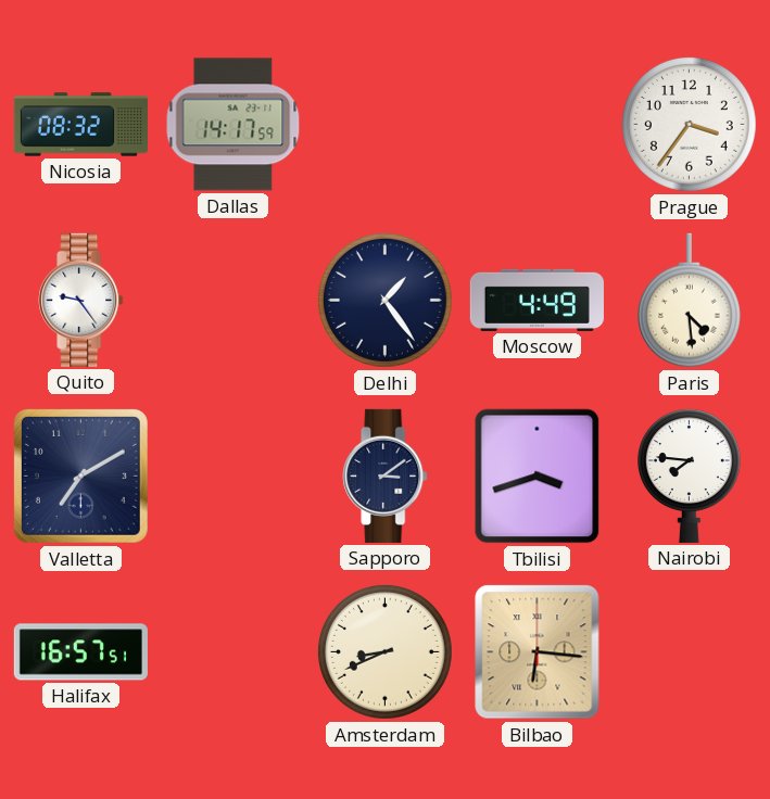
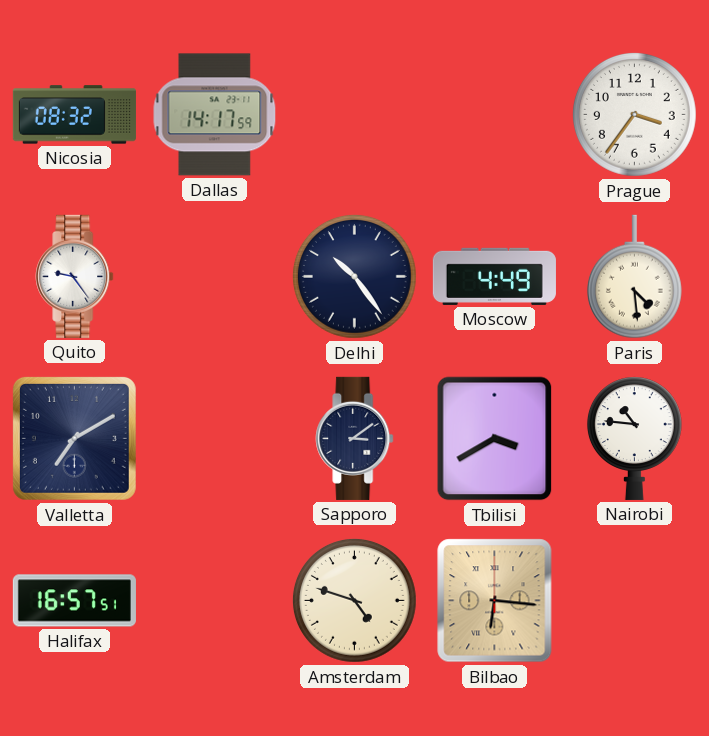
Delhi: 1:24 -> 10:24
Tbilisi: 3:42 -> 3:40
Nairobi: 7:46 -> 10:46
Amsterdam: 8:41 -> 4:48
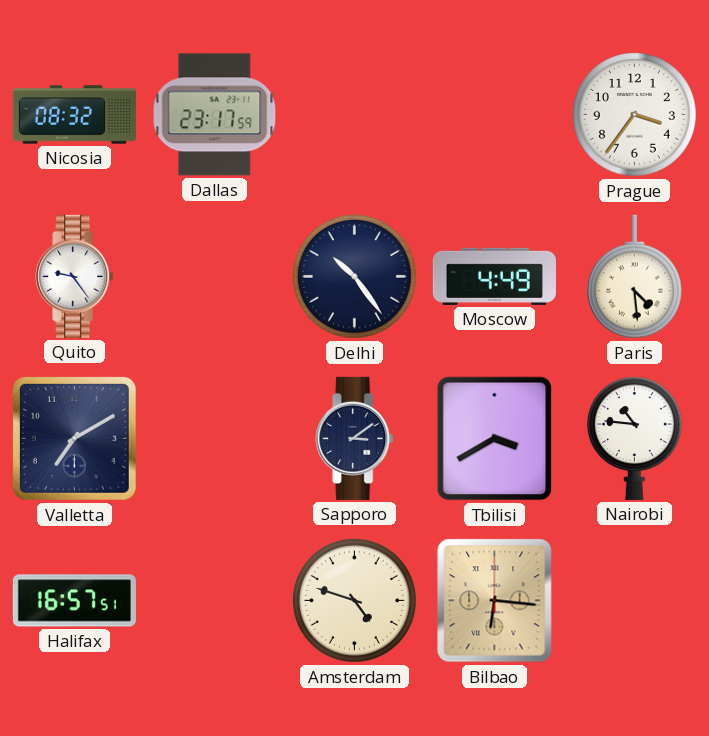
Dallas: 14:17 -> 23:17
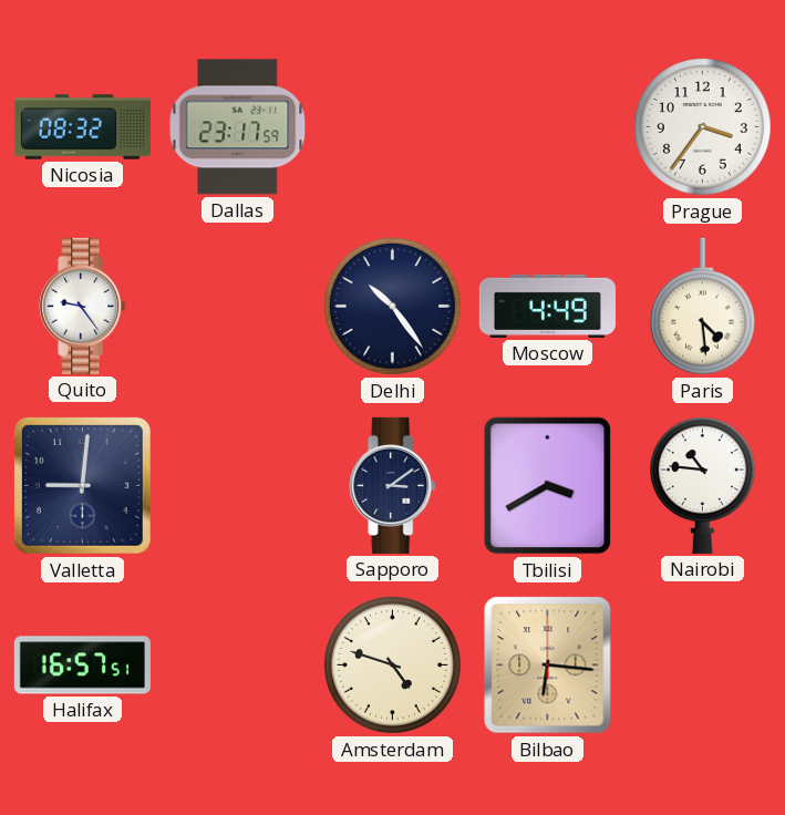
Valletta: 7:10 -> 9:01
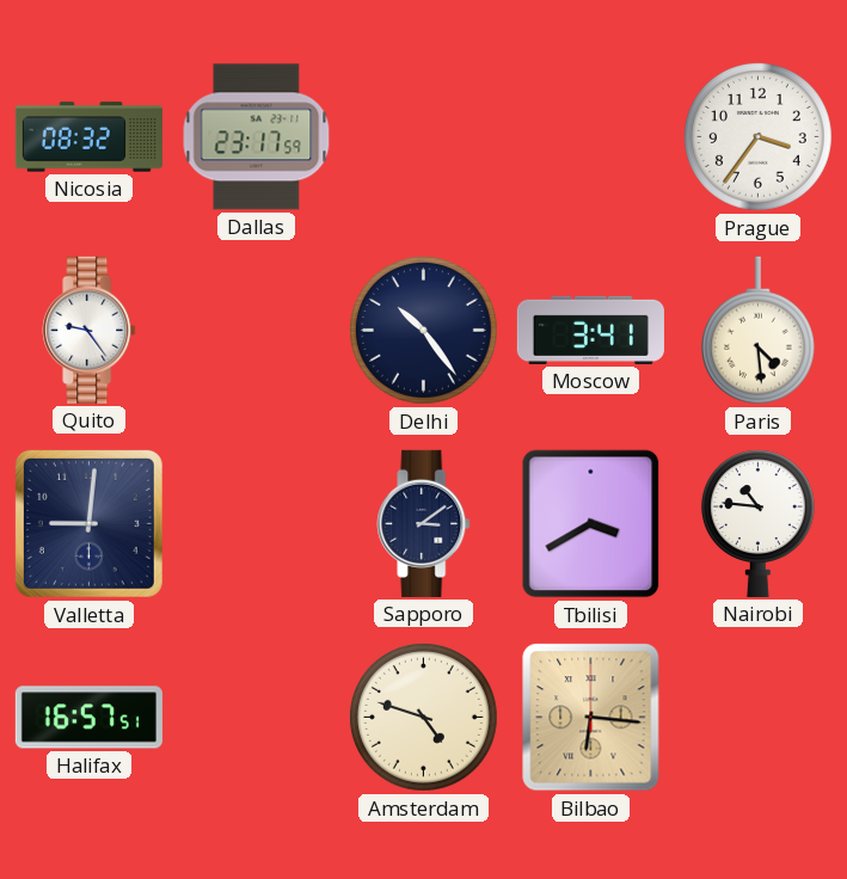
Moscow: 4:49 -> 3:41
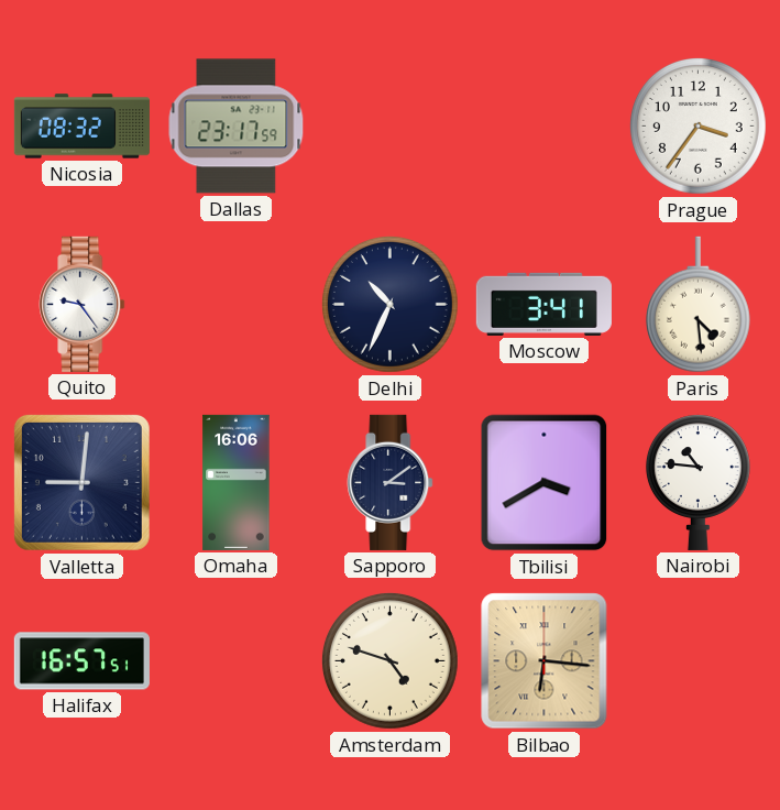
Delhi: 10:24 -> 10:34
Omaha: none -> 16:06
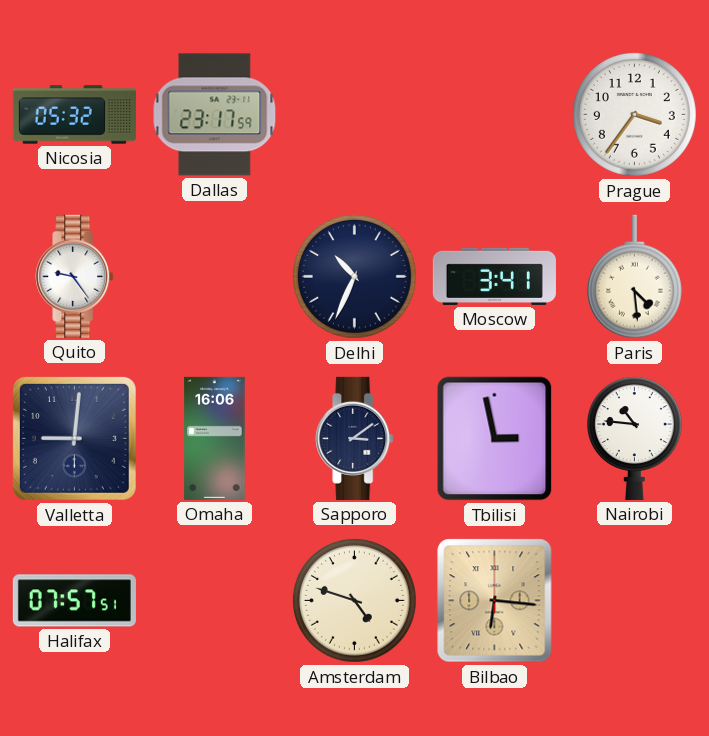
Nicosia: 08:32 -> 05:32
Tbilisi: 3:40 -> 2:58
Halifax: 16:57 -> 07:57
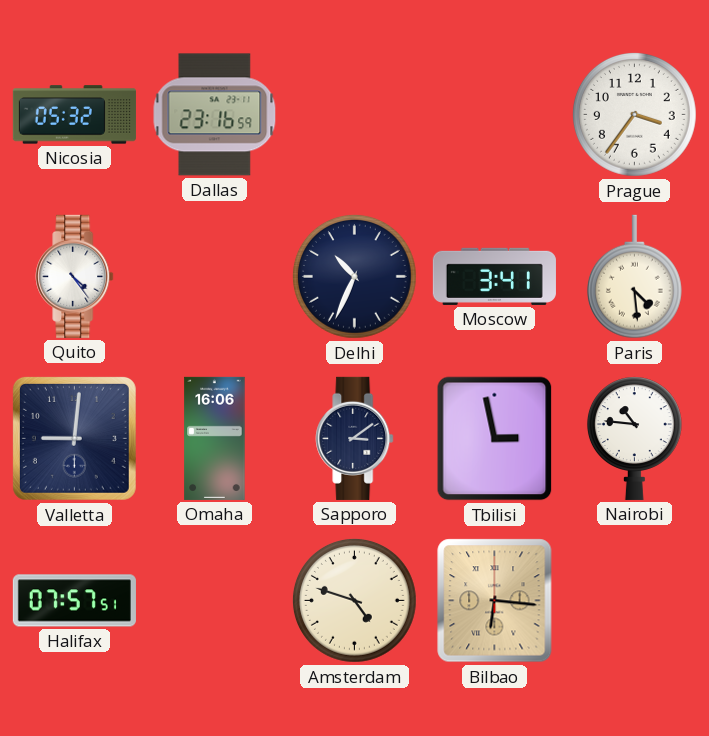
Dallas: 23:17 -> 23:16
Quito: 9:24 -> 4:24
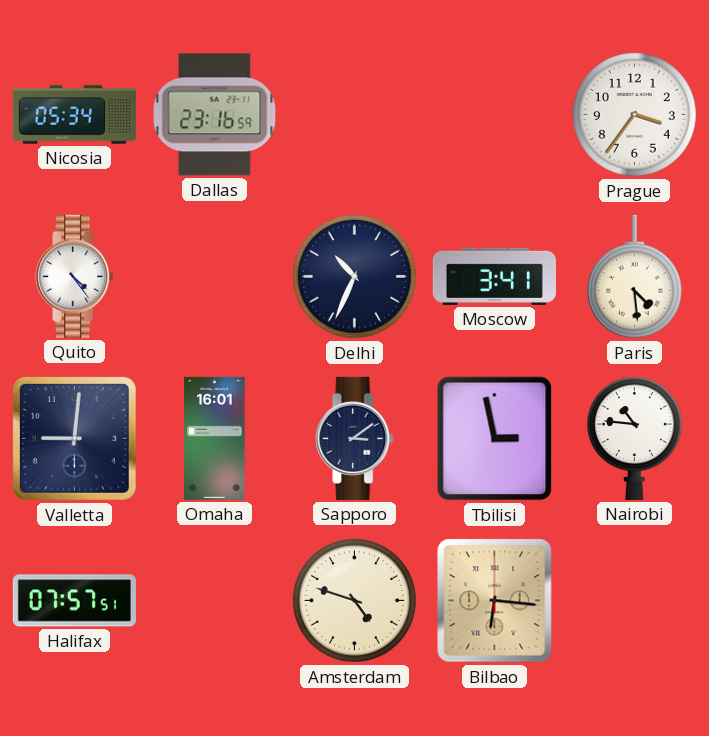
Nicosia: 05:32 -> 05:34
Omaha: 16:06 -> 16:01
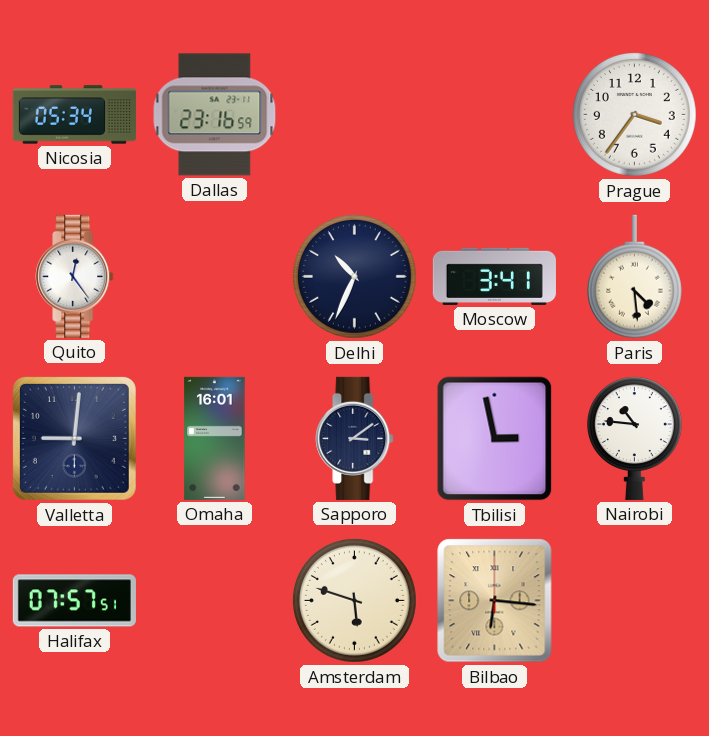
Quito: 4:24 -> 12:24
Amsterdam: 4:48 -> 5:48
